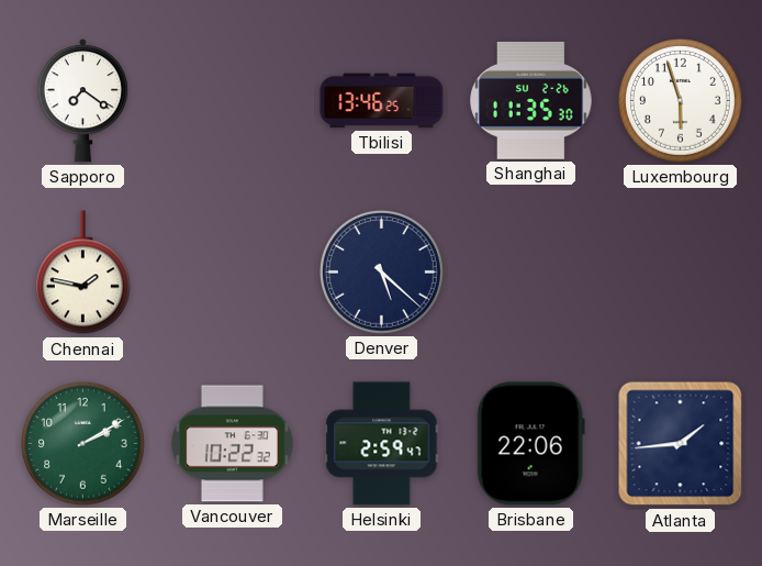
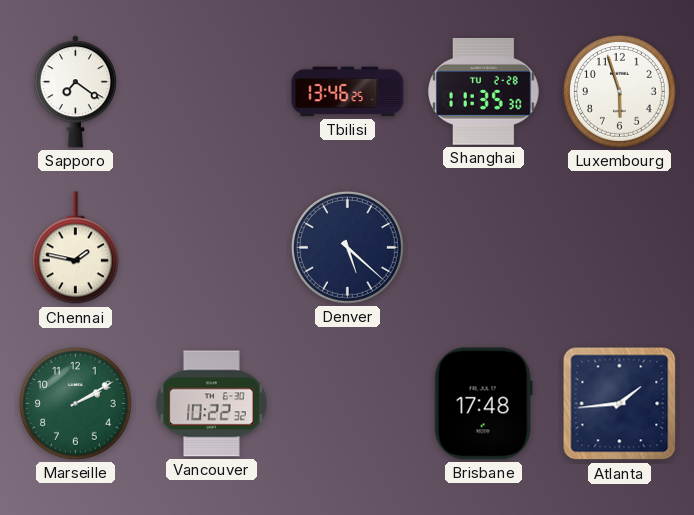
Shanghai date: SU 2-26 -> TU 2-28
Helsinki: 2:59 -> none
Brisbane: 22:06 -> 17:48
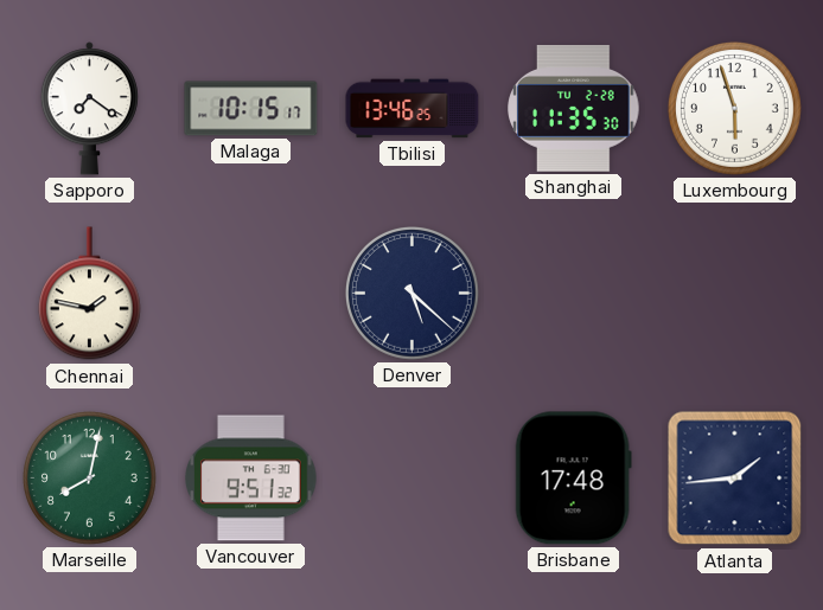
Malaga: none -> 10:15
Marseille: 2:10 -> 8:02
Vancouver: 10:22 -> 9:51
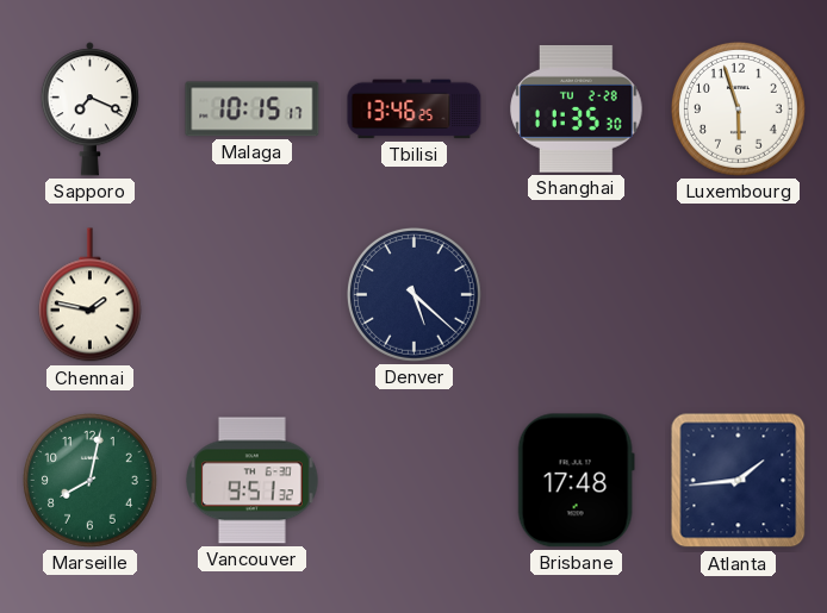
Sapporo: 7:21 -> 7:19
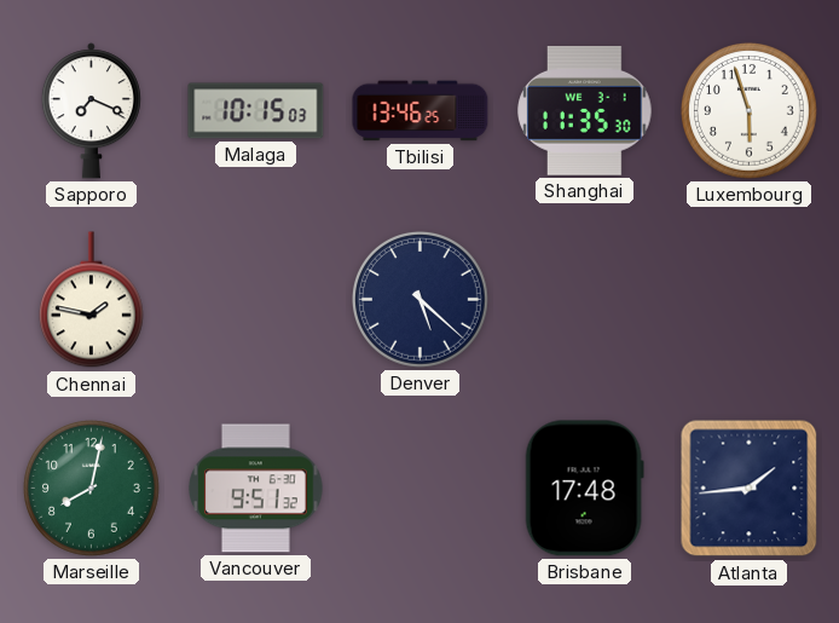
Malaga: 10:15:17 -> 10:15:03
Shanghai date: TU 2-28 -> WE 3-1
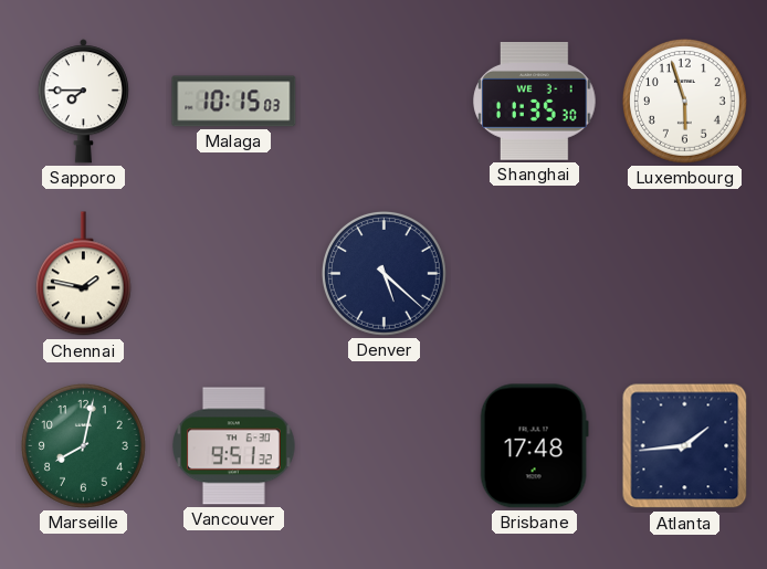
Sapporo: 7:19 -> 7:45
Tbilisi: 13:46 -> none
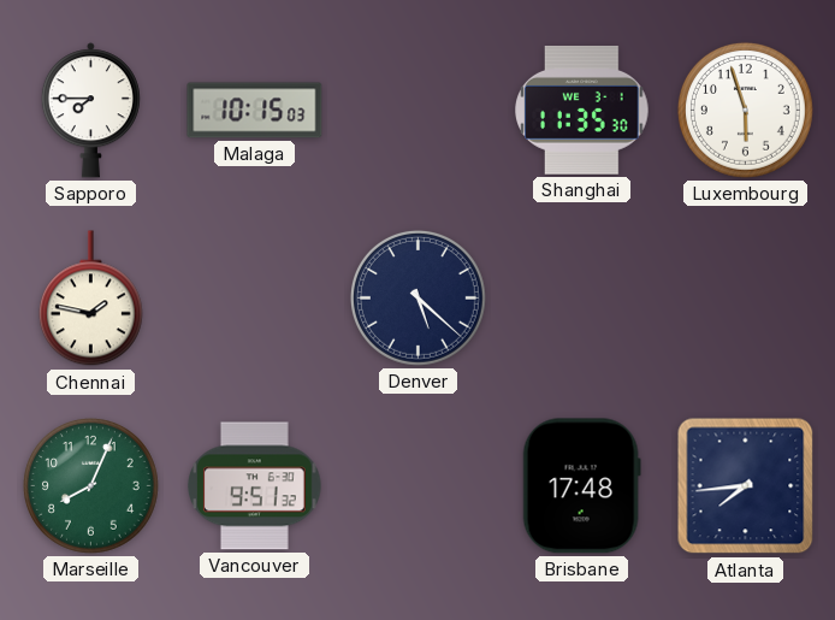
Marseille: 8:02 -> 8:04
Atlanta: 1:44 -> 7:44
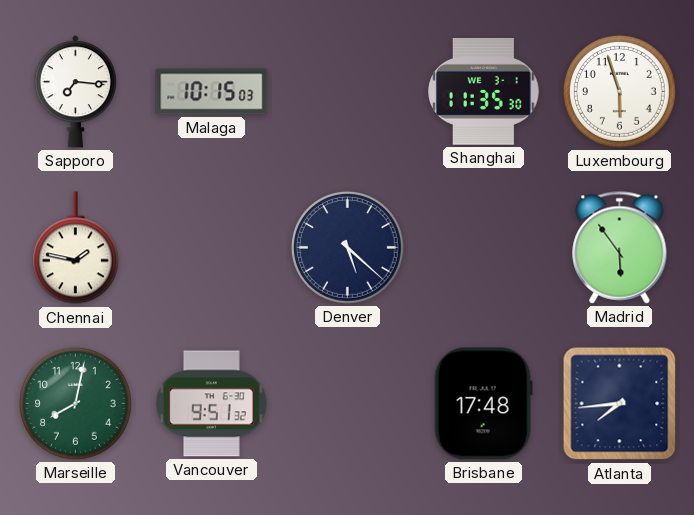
Sapporo: 7:45 -> 7:16
Madrid: none -> 5:54
Marseille: 8:04 -> 8:02
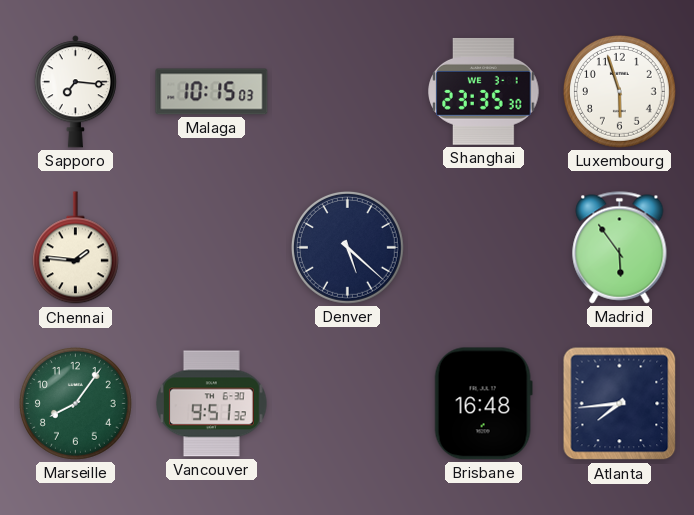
Shanghai: 11:35 -> 23:35
Chennai: 1:47 -> 1:46
Marseille: 8:02 -> 8:06
Brisbane: 17:48 -> 16:48
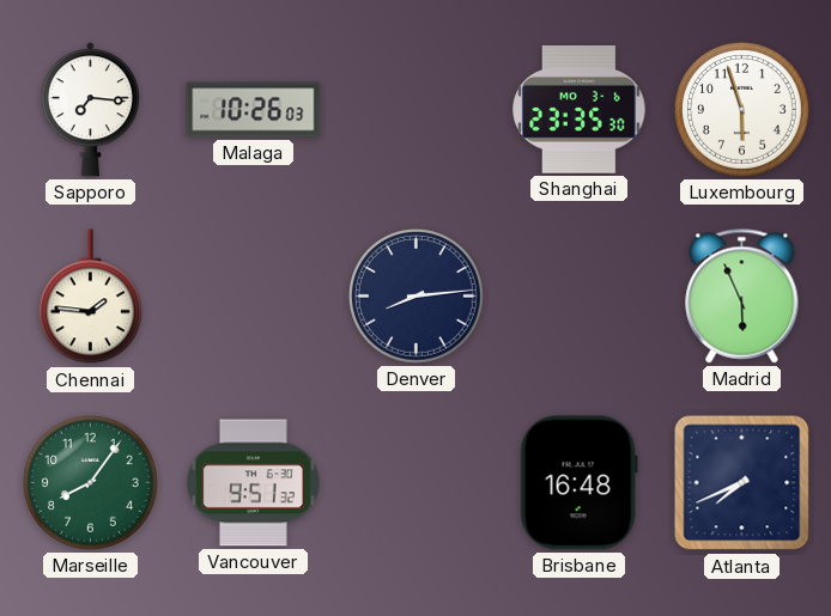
Malaga: 10:15 -> 10:26
Shanghai date: WE 3-1 -> MO 3-6
Denver: 5:22 -> 8:14
Madrid: 5:54 -> 5:56
Atlanta: 7:44 -> 7:41
